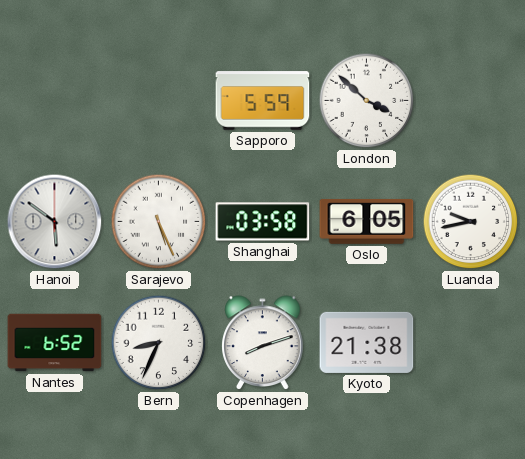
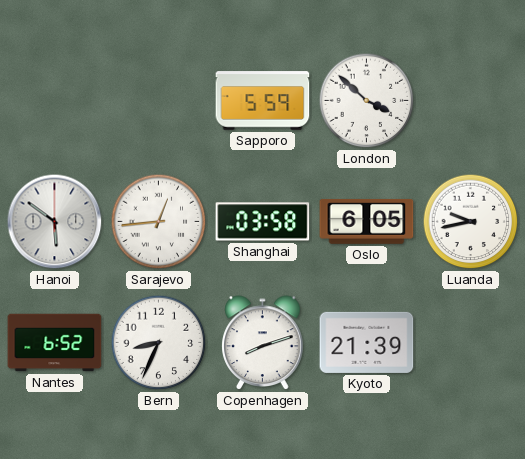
Sarajevo: 5:26 -> 12:44
Kyoto: 21:38 -> 21:39
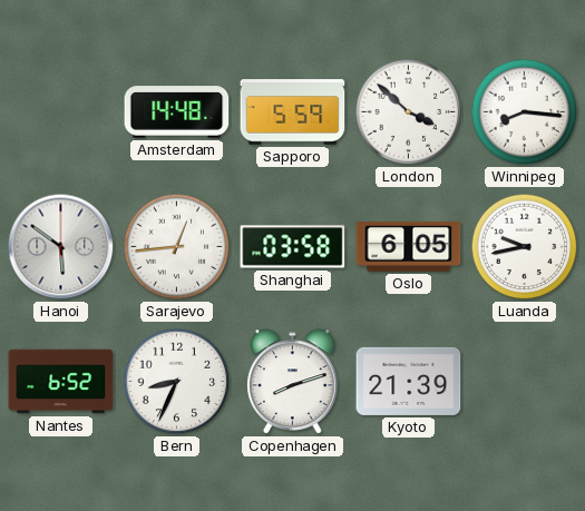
Amsterdam: none -> 14:48
Winnipeg: none -> 8:16
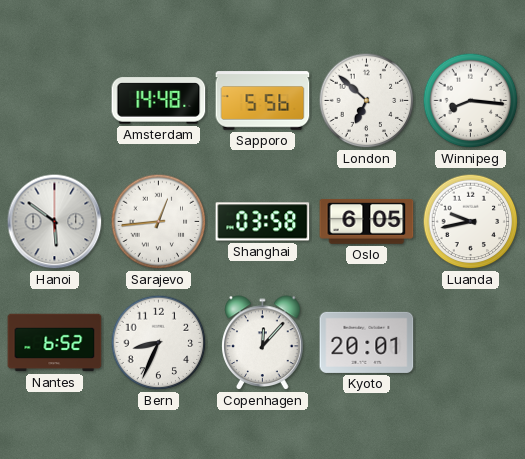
Sapporo: 5:59 -> 5:56
London: 3:52 -> 6:52
Copenhagen: 8:12 -> 12:07
Kyoto: 21:39 -> 20:01
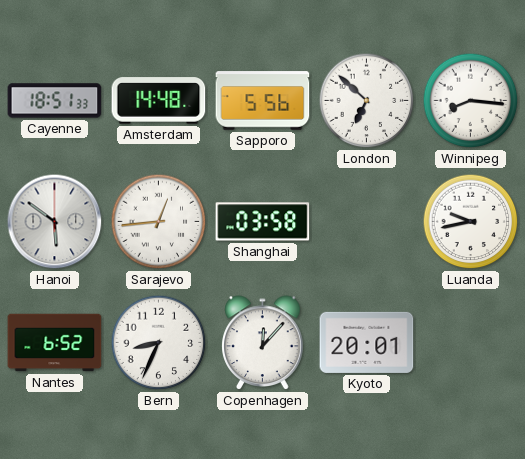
Cayenne: none -> 18:51
Oslo: 6:05 -> none
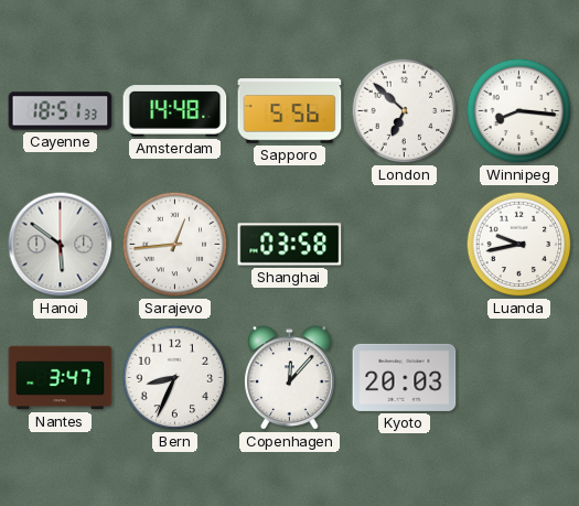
Nantes: 6:52 -> 3:47
Kyoto: 20:01 -> 20:03
